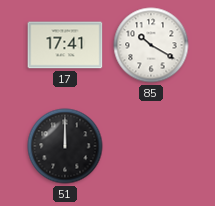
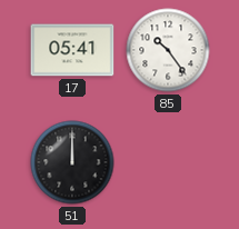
17: 17:41 -> 05:41
85: 10:20 -> 10:24
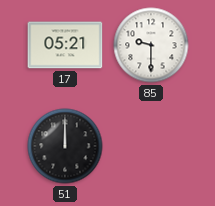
17: 05:41 -> 05:21
85: 10:24 -> 9:30
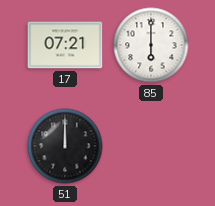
17: 05:21 -> 07:21
85: 9:30 -> 6:00
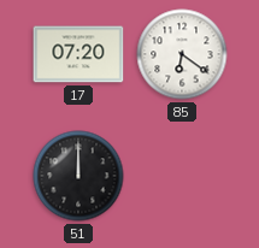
17: 07:21 -> 07:20
85: 6:00 -> 6:21
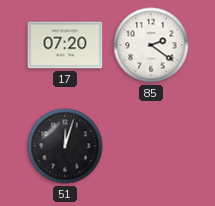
85: 6:21 -> 2:21
51: 12:00 -> 12:03
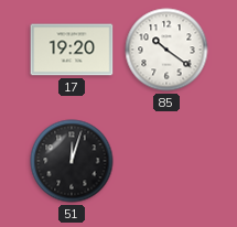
17: 07:20 -> 19:20
85: 2:21 -> 10:21
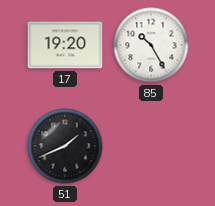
85: 10:21 -> 10:25
51: 12:03 -> 1:41
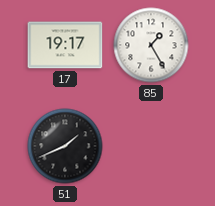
17: 19:20 -> 19:17
85: 10:25 -> 1:25
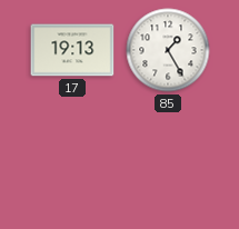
17: 19:17 -> 19:13
51: 1:41 -> none
